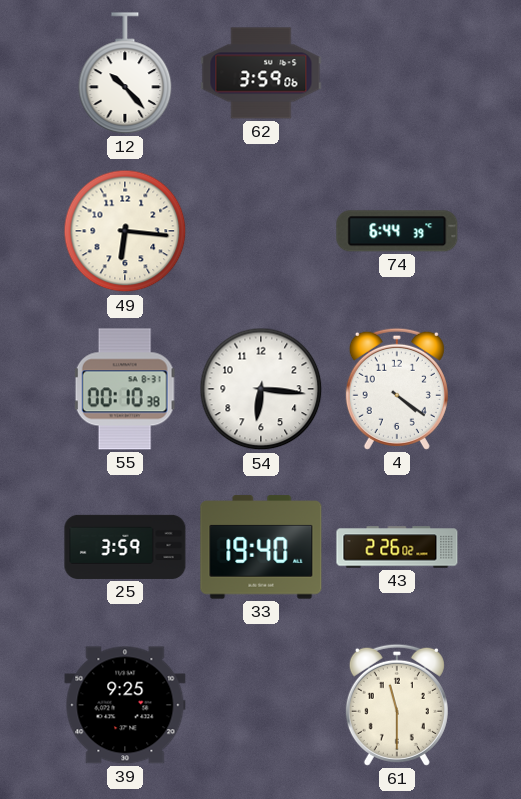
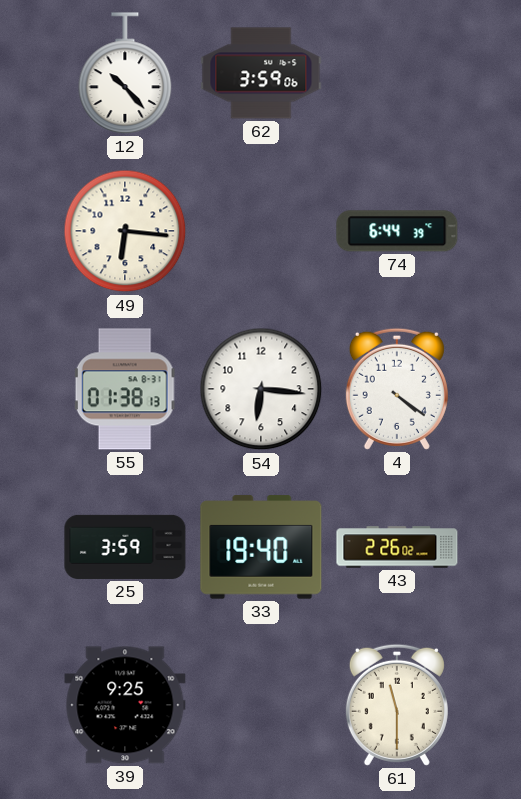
55: 00:10 -> 01:38
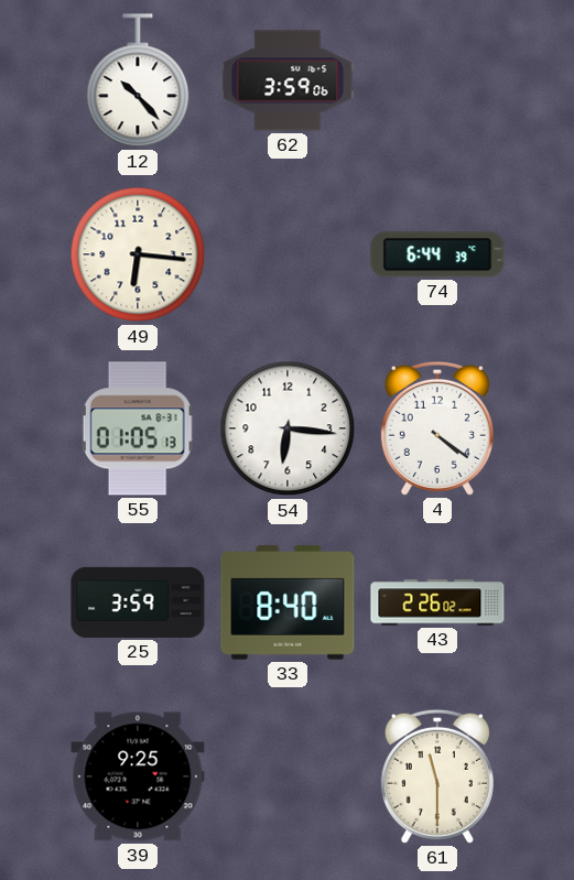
55: 01:38 -> 01:05
33: 19:40 -> 8:40
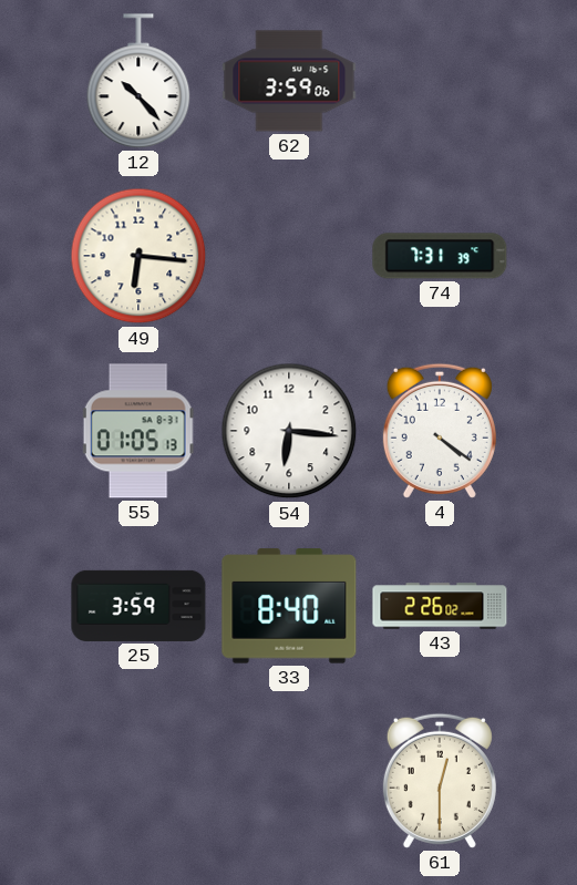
74: 6:44 -> 7:31
39: 9:25 -> none
61: 11:30 -> 12:30
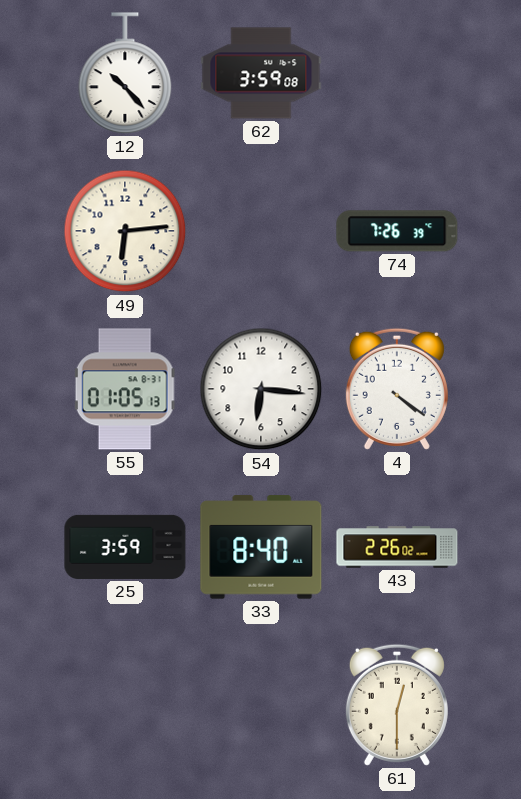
62: 3:59:06 -> 3:59:08
49: 6:16 -> 6:14
74: 7:31 -> 7:26
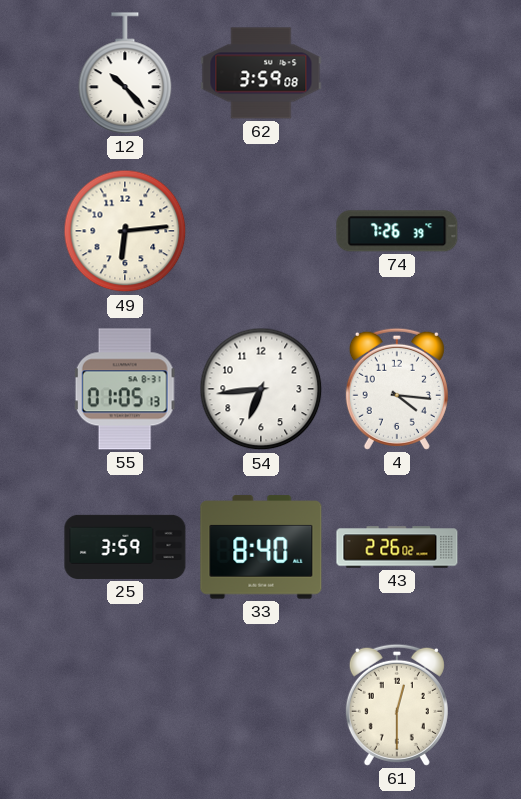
54: 6:16 -> 6:44
4: 4:21 -> 4:16
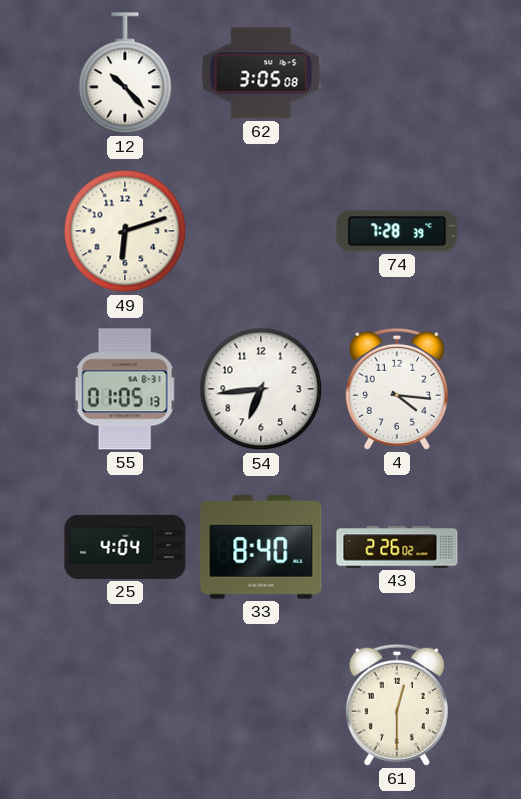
62: 3:59 -> 3:05
49: 6:14 -> 6:12
74: 7:26 -> 7:28
25: 3:59 -> 4:04
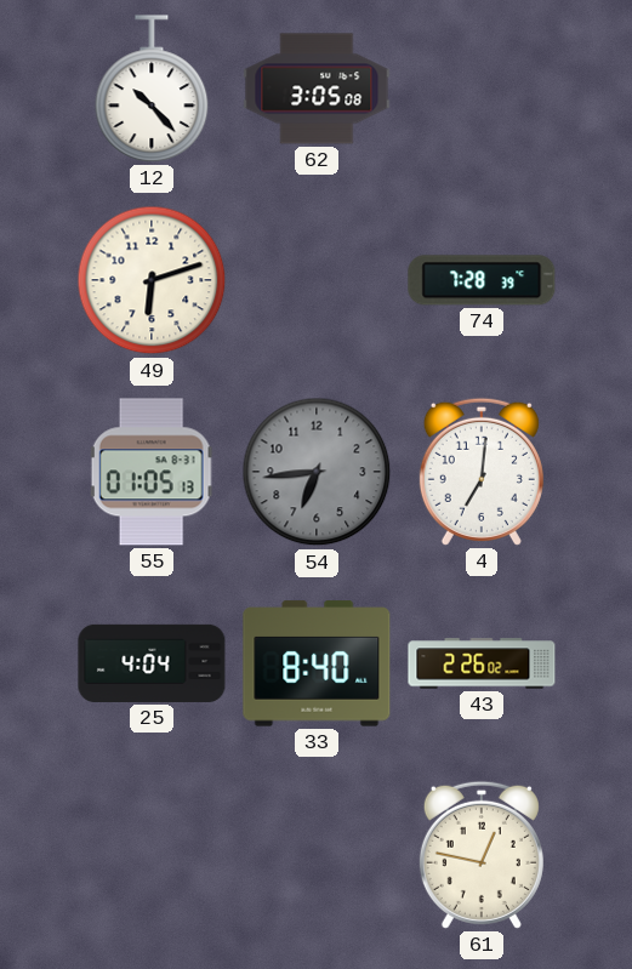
54 dial: white -> grey
4: 4:16 -> 7:01
61: 12:30 -> 12:47
